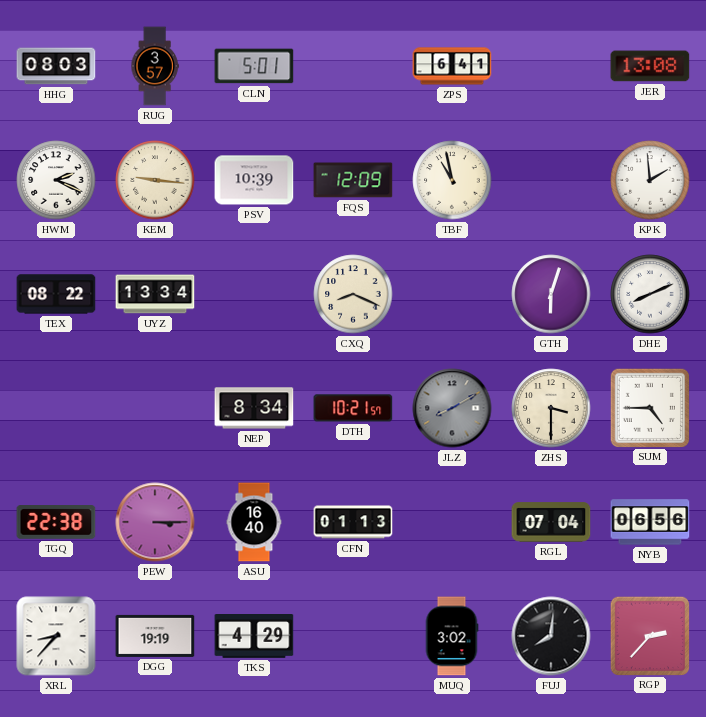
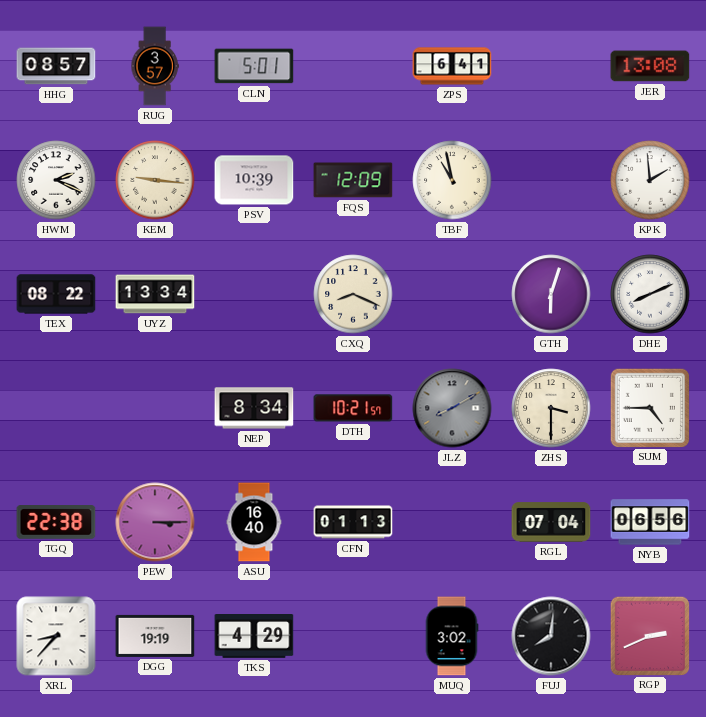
HHG: 08:03 -> 08:57
RGP: 2:37 -> 2:41
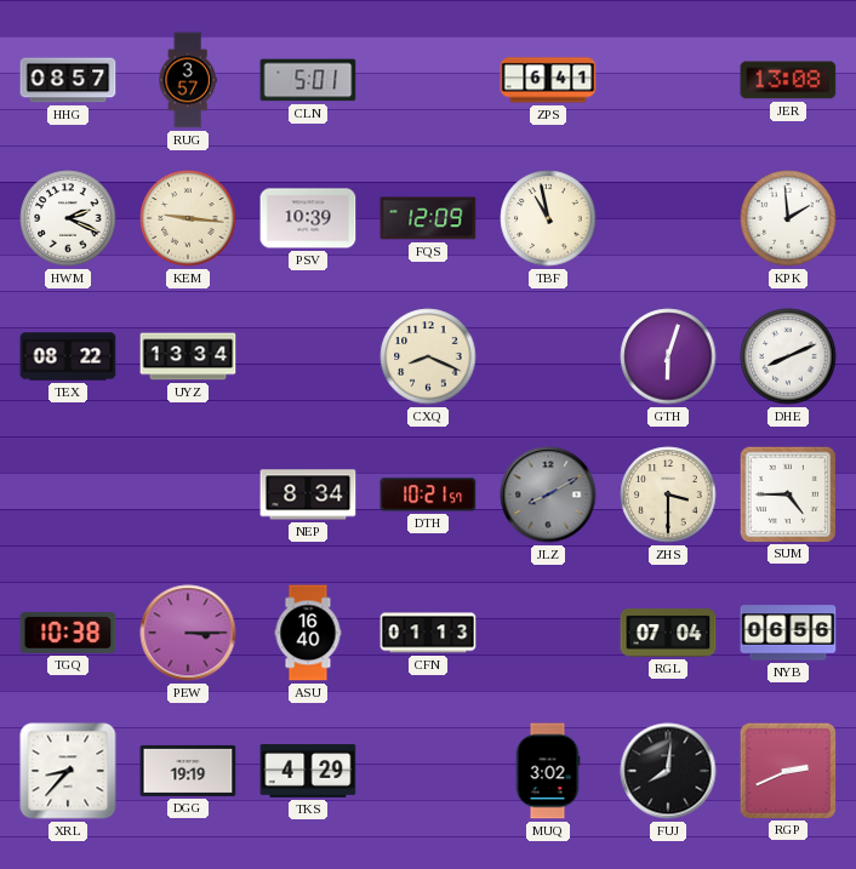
TGQ: 22:38 -> 10:38
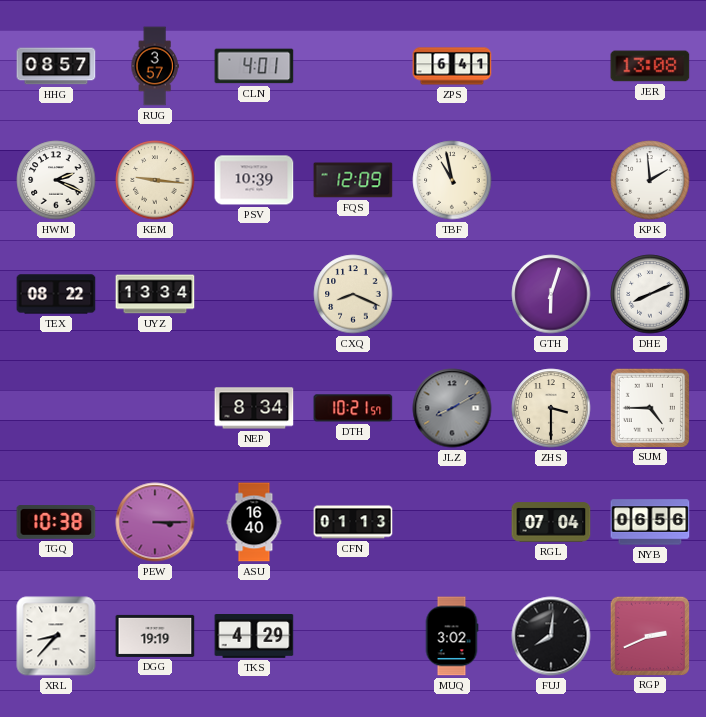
CLN: 5:01 -> 4:01
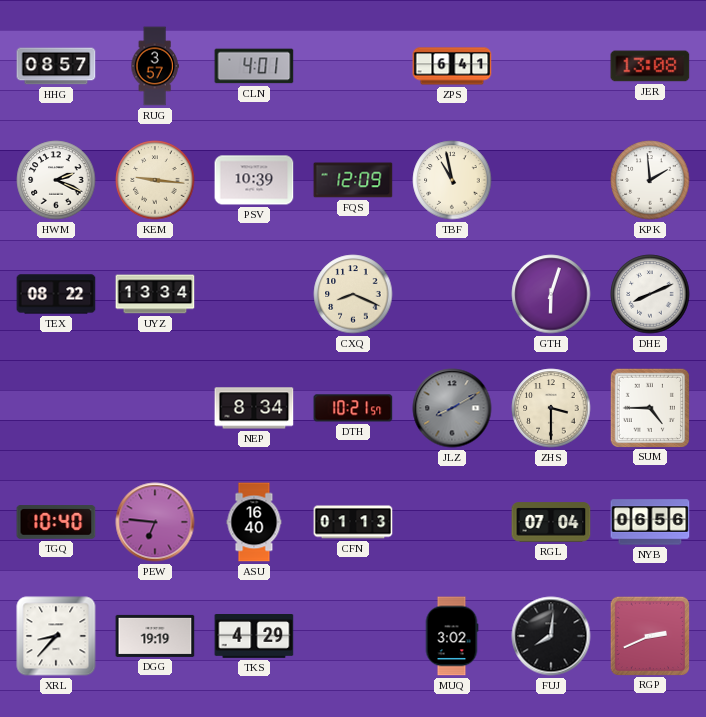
TGQ: 10:38 -> 10:40
PEW: 3:15 -> 6:46
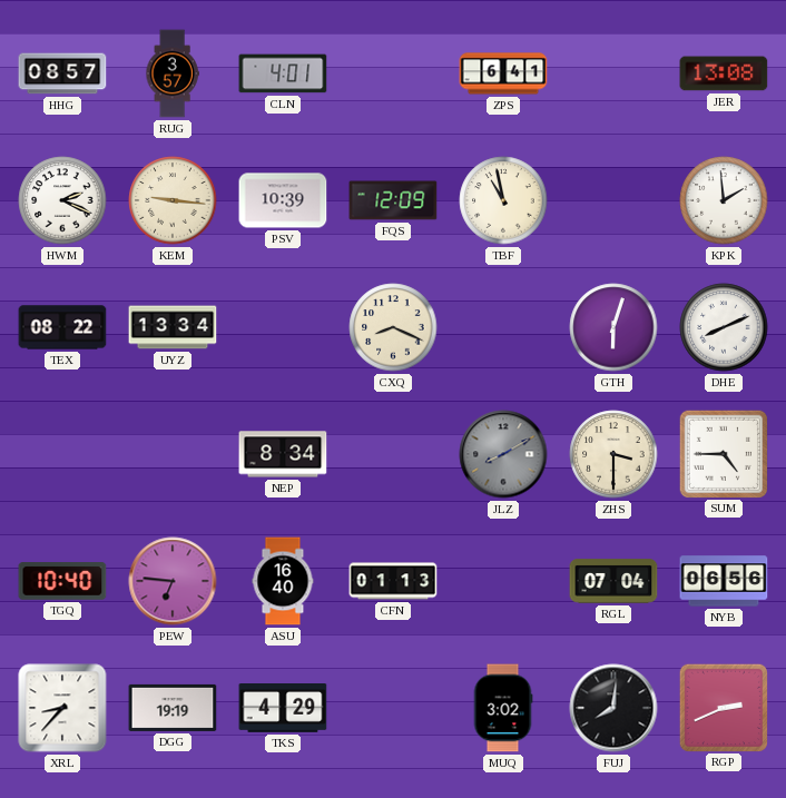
DTH: 10:21 -> none
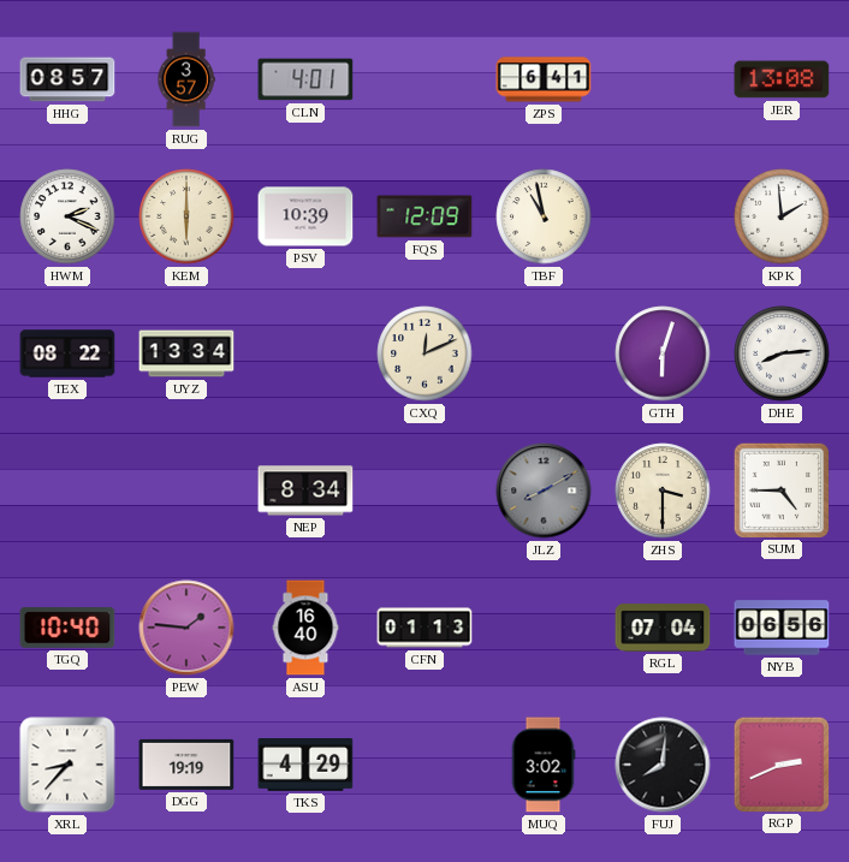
KEM: 9:16 -> 6:00
CXQ: 8:19 -> 12:11
DHE: 8:11 -> 8:14
PEW: 6:46 -> 1:46
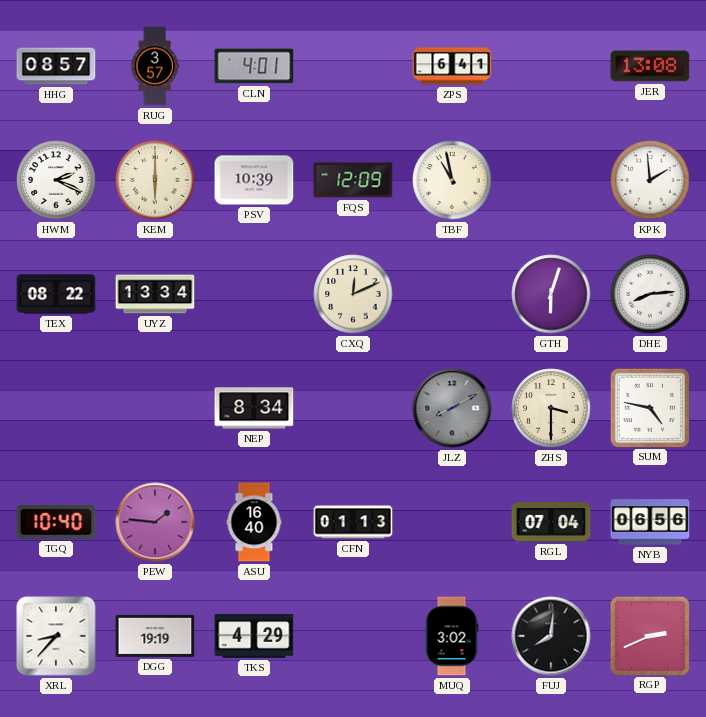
SUM: 4:45 -> 4:47
